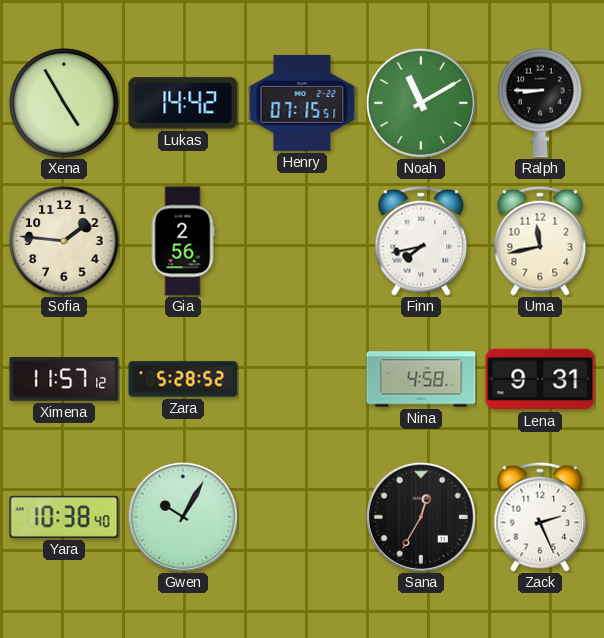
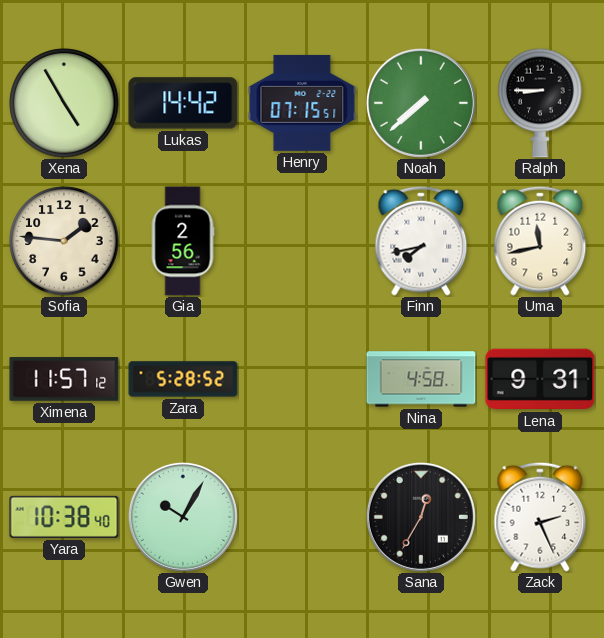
Noah: 11:10 -> 7:38
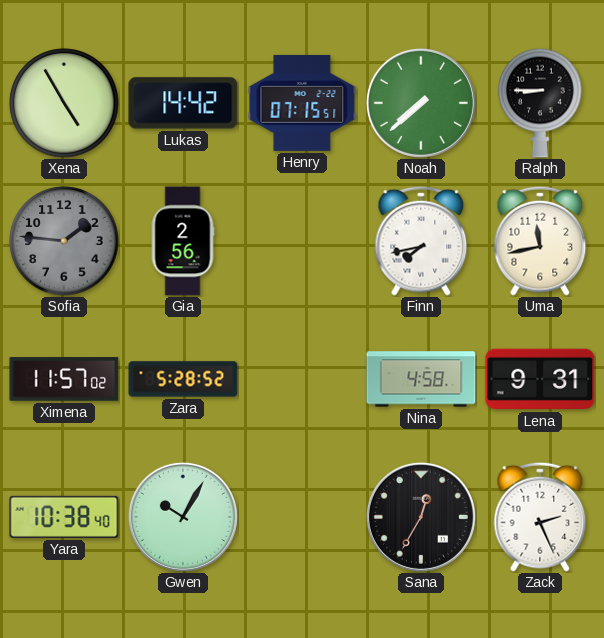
Sofia dial: cream -> grey
Ximena: 11:57:12 -> 11:57:02
